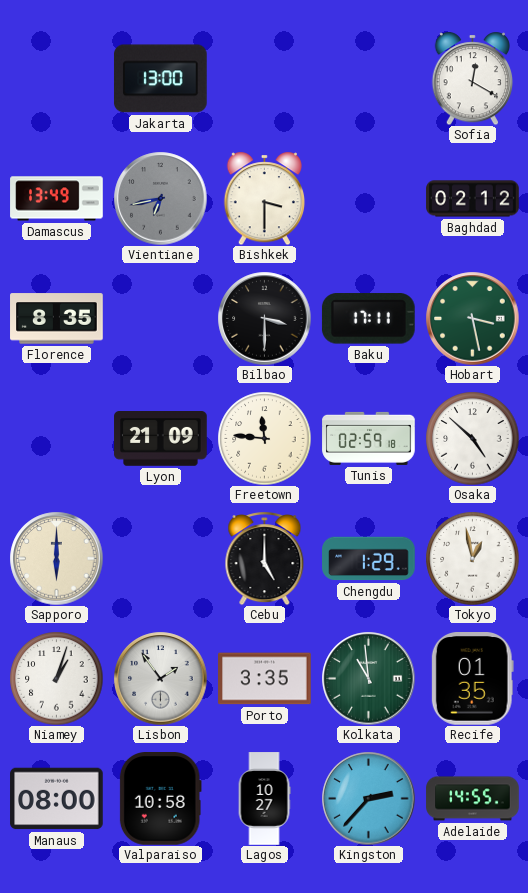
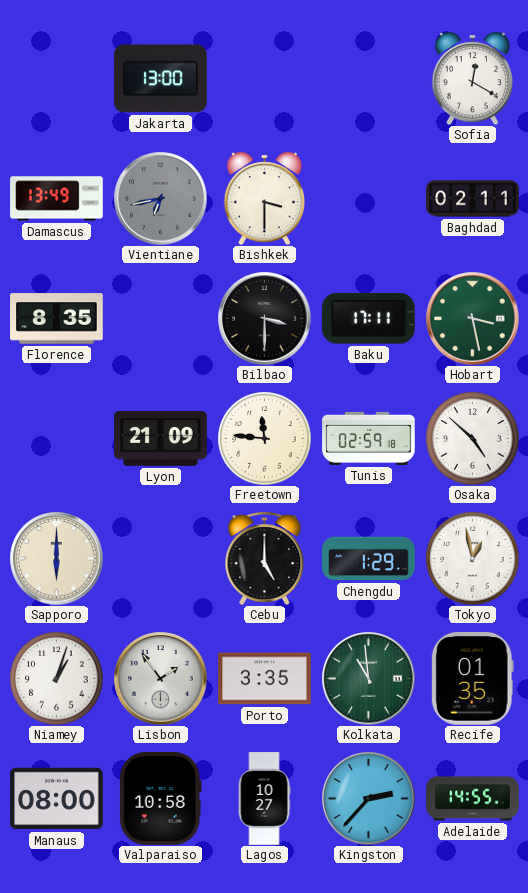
Baghdad: 02:12 -> 02:11
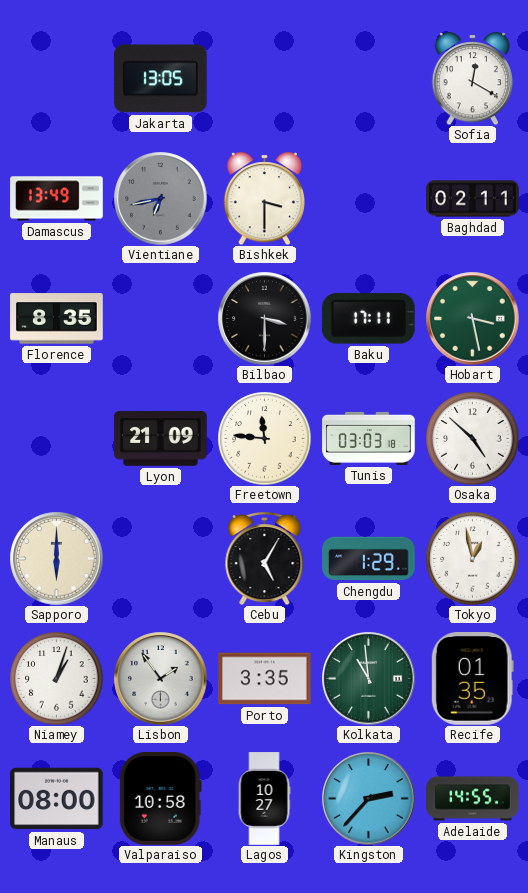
Jakarta: 13:00 -> 13:05
Tunis: 02:59 -> 03:03
Cebu: 5:00 -> 5:05
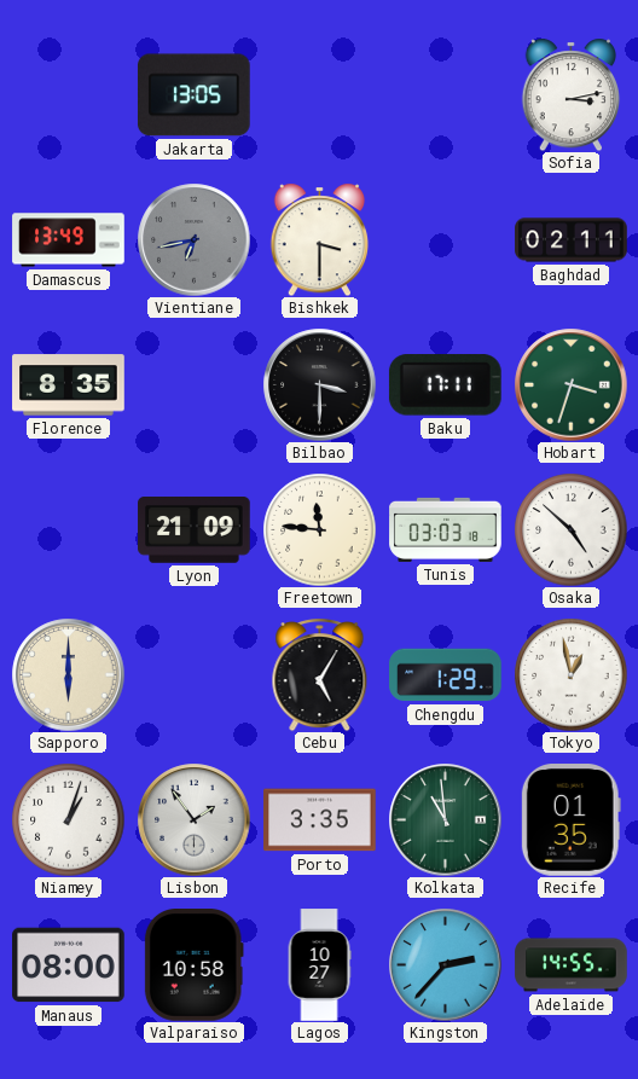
Sofia: 12:20 -> 3:13
Hobart: 3:28 -> 3:33
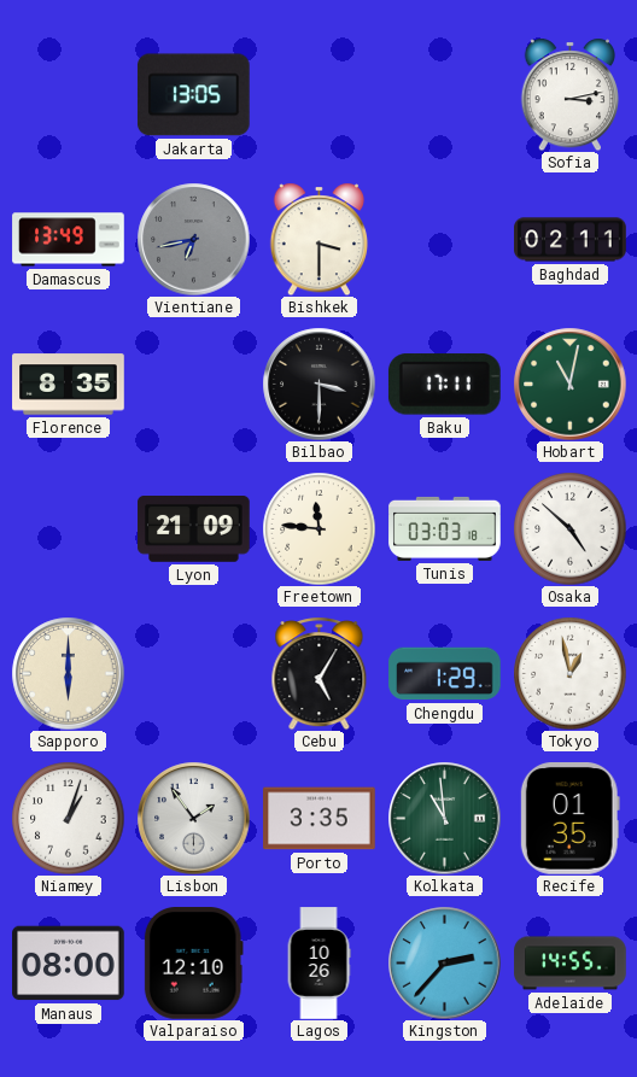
Hobart: 3:33 -> 11:02
Valparaiso: 10:58 -> 12:10
Lagos: 10:27 -> 10:26
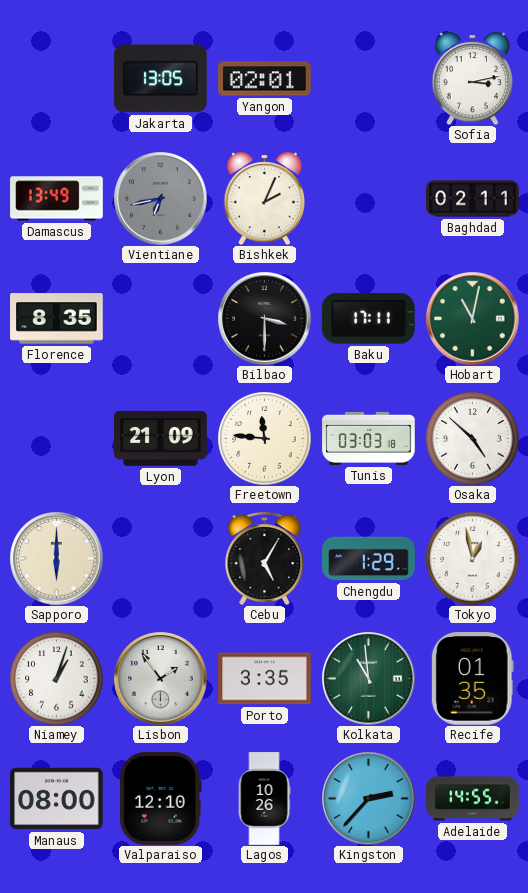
Yangon: none -> 02:01
Bishkek: 3:30 -> 2:04
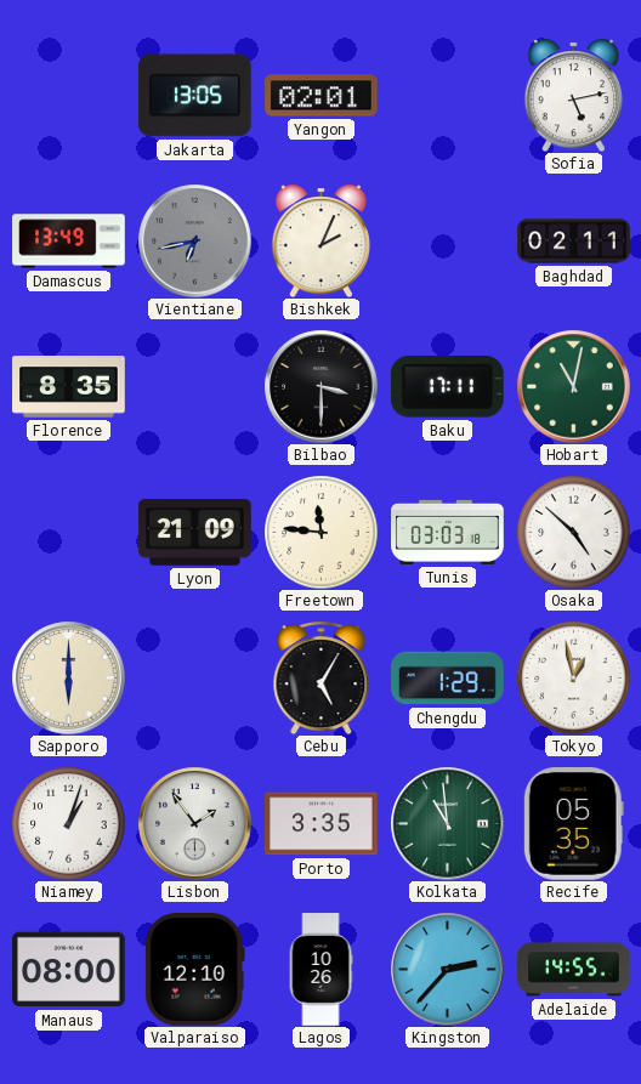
Sofia: 3:13 -> 5:13
Recife: 01:35 -> 05:35
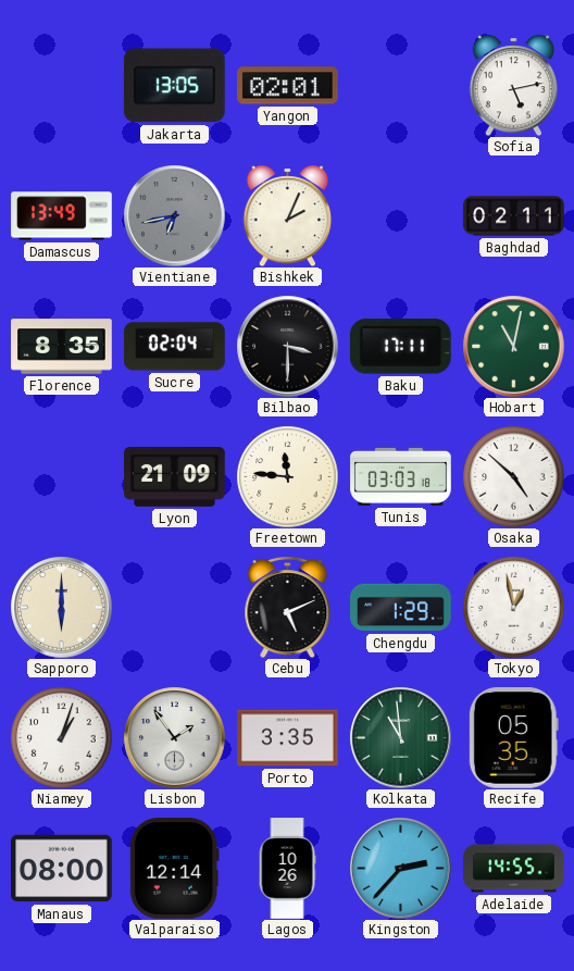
Sucre: none -> 02:04
Cebu: 5:05 -> 5:11
Valparaiso: 12:10 -> 12:14
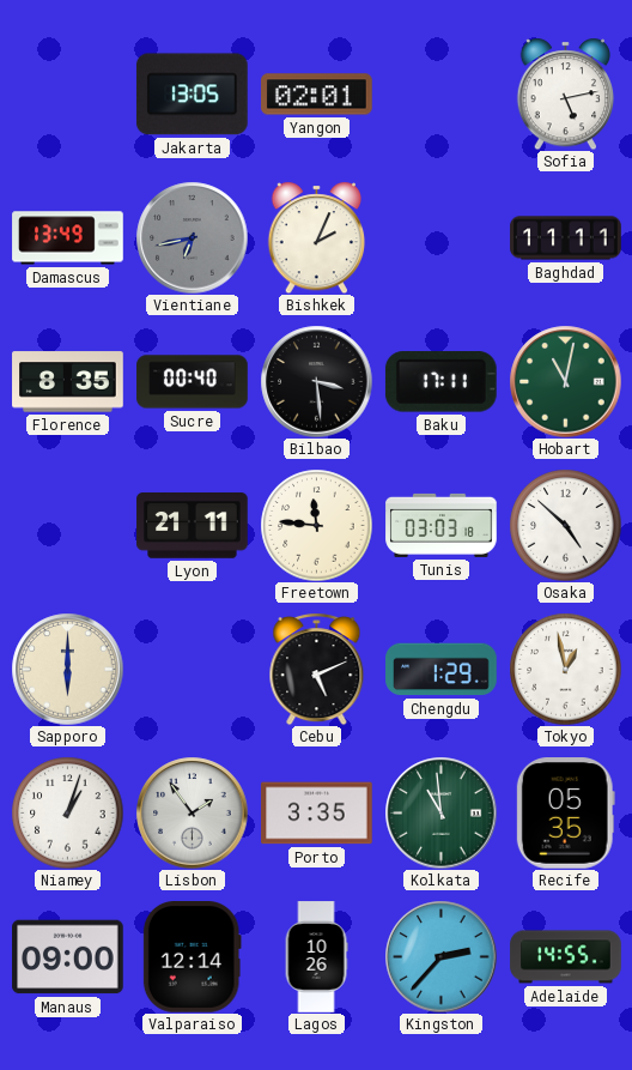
Baghdad: 02:11 -> 11:11
Sucre: 02:04 -> 00:40
Bilbao: 3:30 -> 3:29
Lyon: 21:09 -> 21:11
Manaus: 08:00 -> 09:00
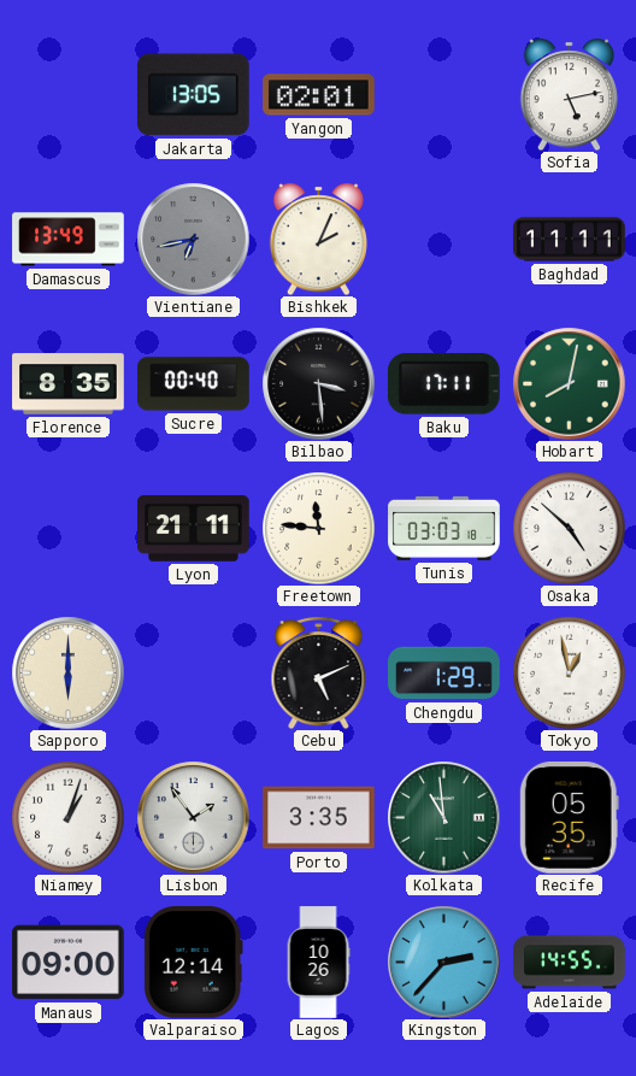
Hobart: 11:02 -> 8:02
